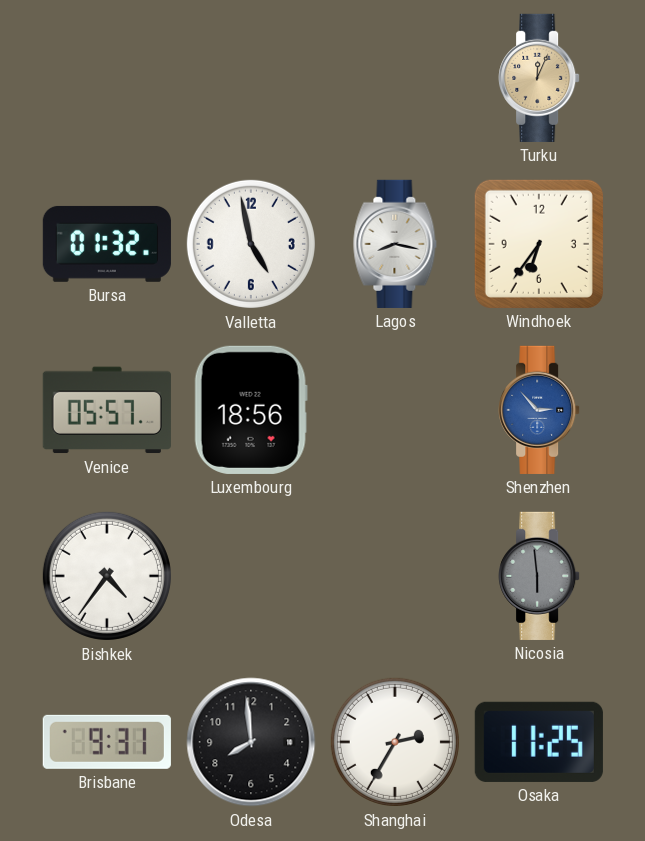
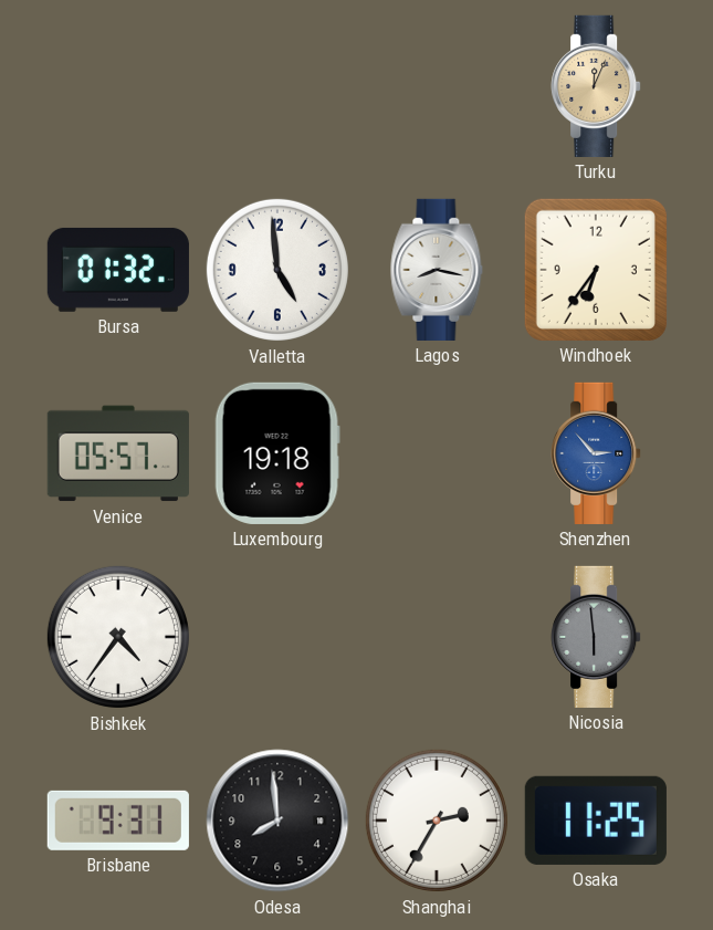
Valletta: 4:58 -> 4:59
Luxembourg: 18:56 -> 19:18
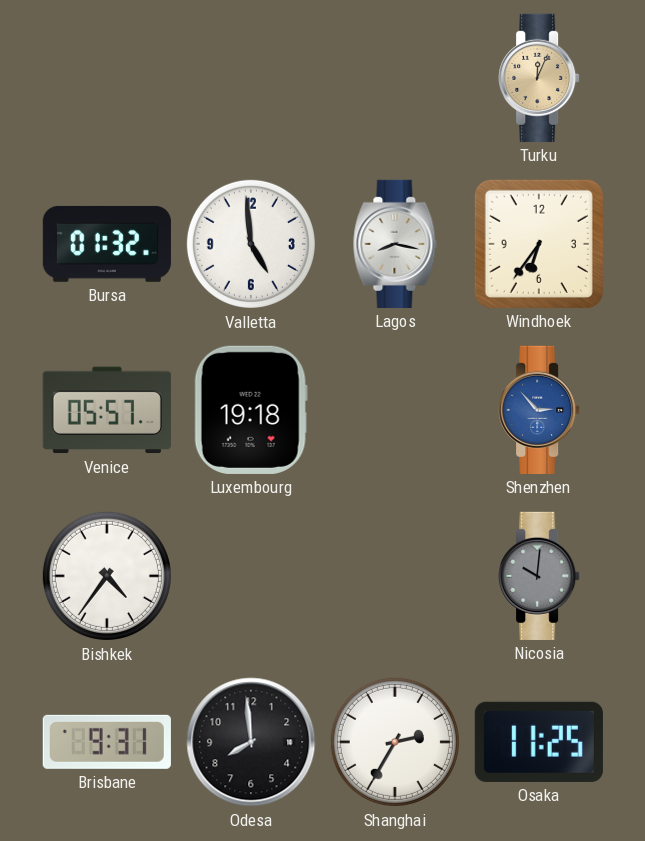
Nicosia: 5:59 -> 10:01
